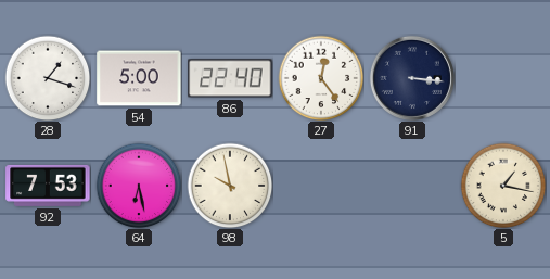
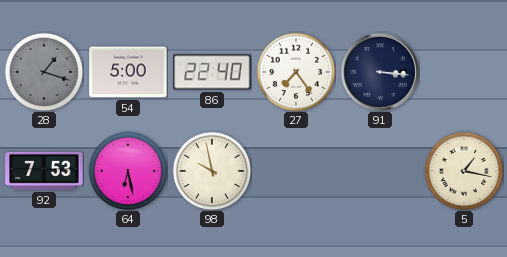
28 dial: white -> grey
27: 12:24 -> 7:24
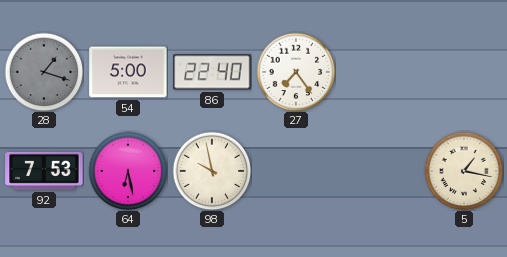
91: 3:16 -> none
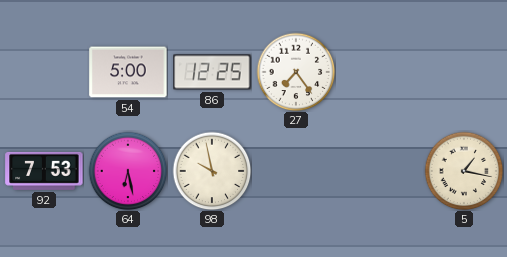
28: 1:18 -> none
86: 22:40 -> 12:25
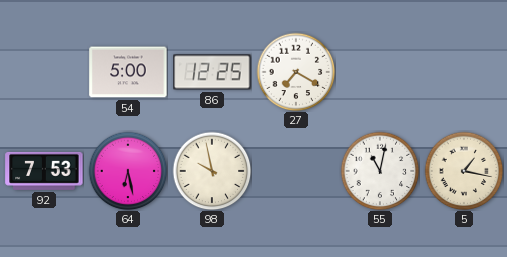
27: 7:24 -> 7:20
55: none -> 11:02
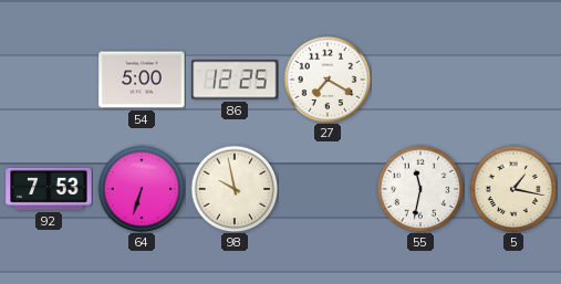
64: 6:28 -> 6:33
55: 11:02 -> 11:32
